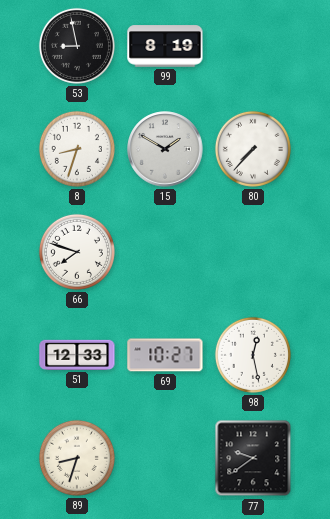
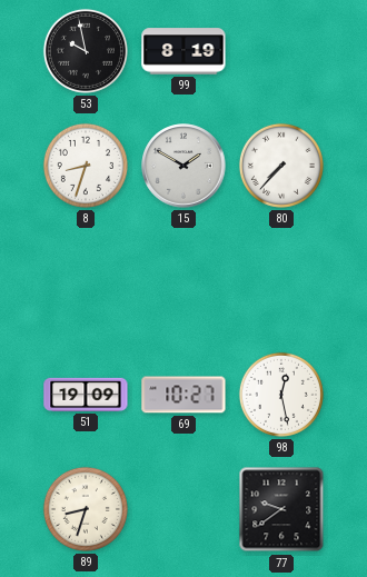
53: 8:58 -> 9:58
66: 7:48 -> none
51: 12:33 -> 19:09
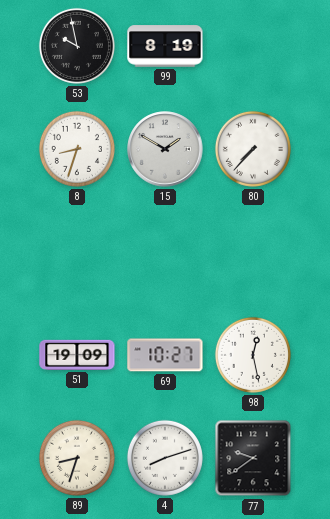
4: none -> 8:12
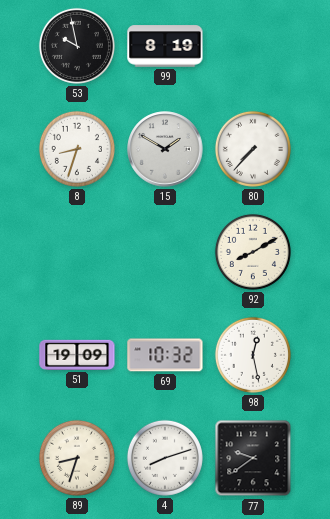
92: none -> 8:10
69: 10:27 -> 10:32
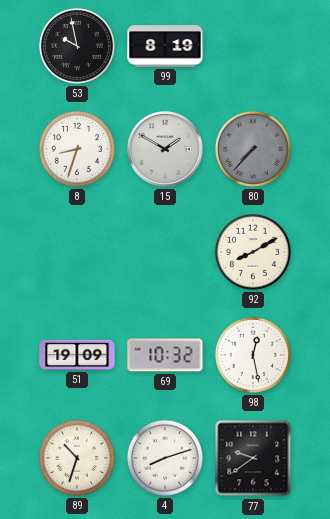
80 dial: white -> grey
89: 8:33 -> 10:33
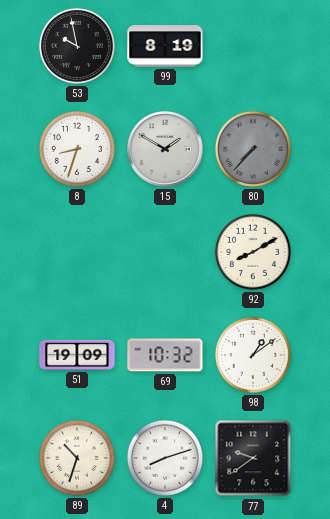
98: 12:28 -> 1:09
